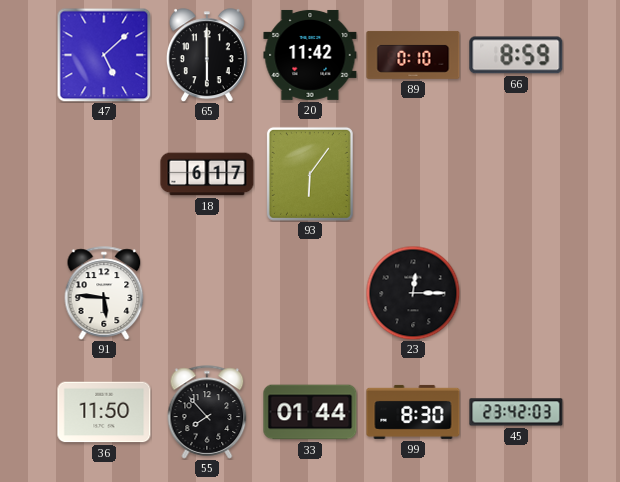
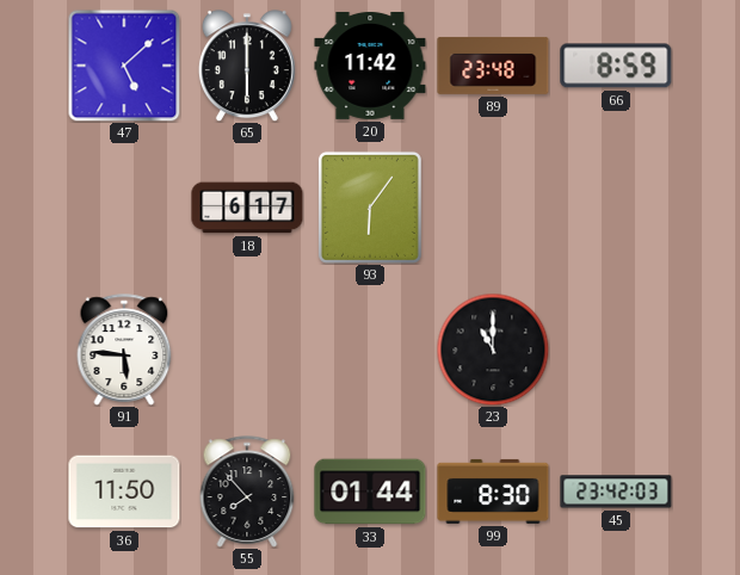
89: 0:10 -> 23:48
23: 12:15 -> 11:00
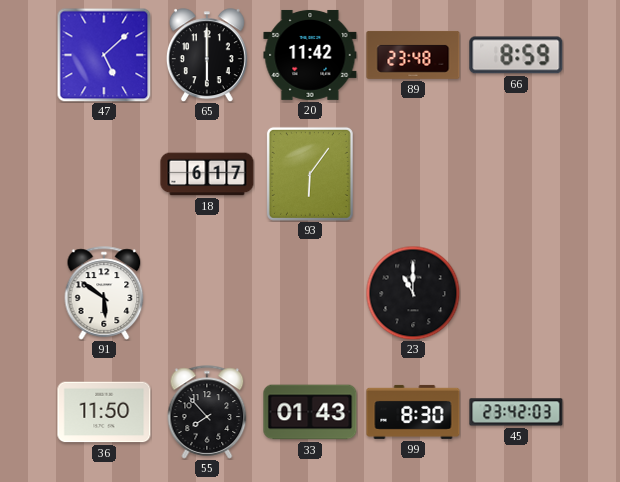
91: 5:46 -> 5:51
33: 01:44 -> 01:43
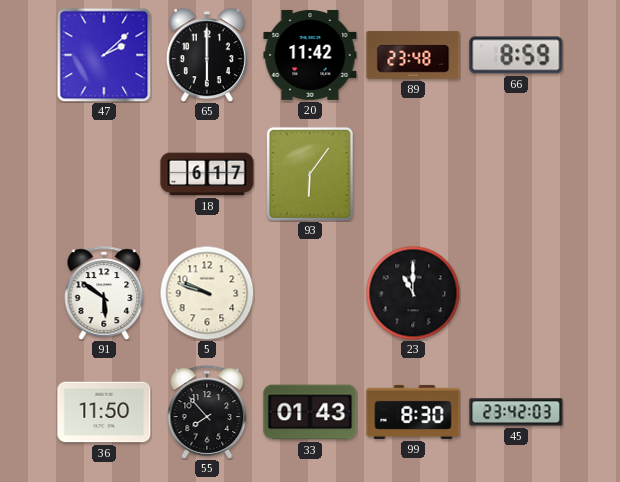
47: 5:08 -> 2:08
5: none -> 9:48
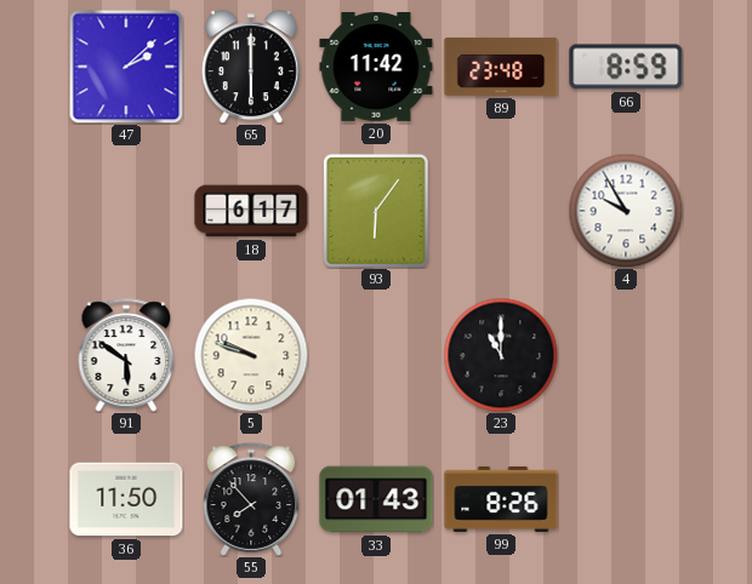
4: none -> 9:55
99: 8:30 -> 8:26
45: 23:42 -> none
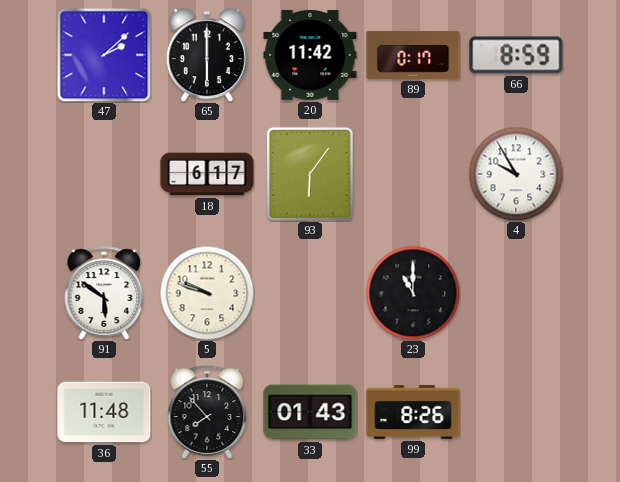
89: 23:48 -> 0:17
36: 11:50 -> 11:48
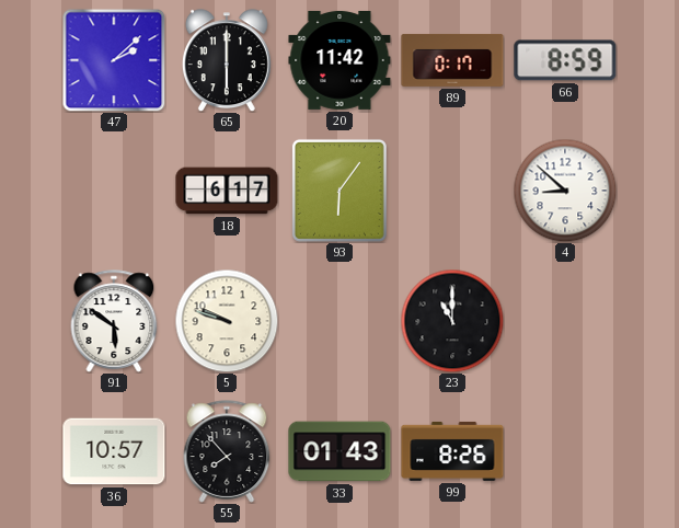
4: 9:55 -> 8:52
36: 11:48 -> 10:57
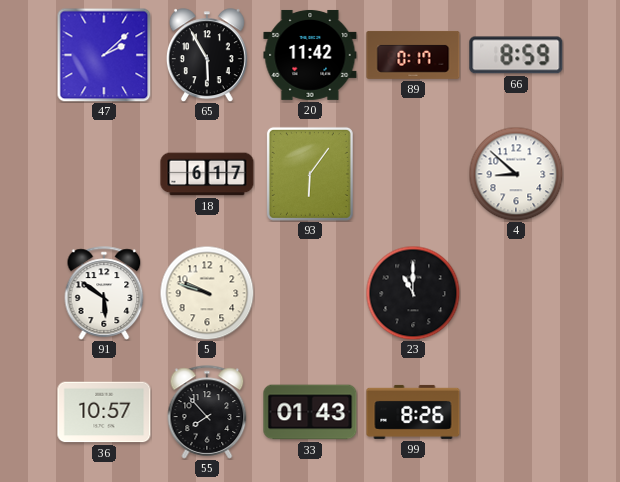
65: 6:00 -> 5:55
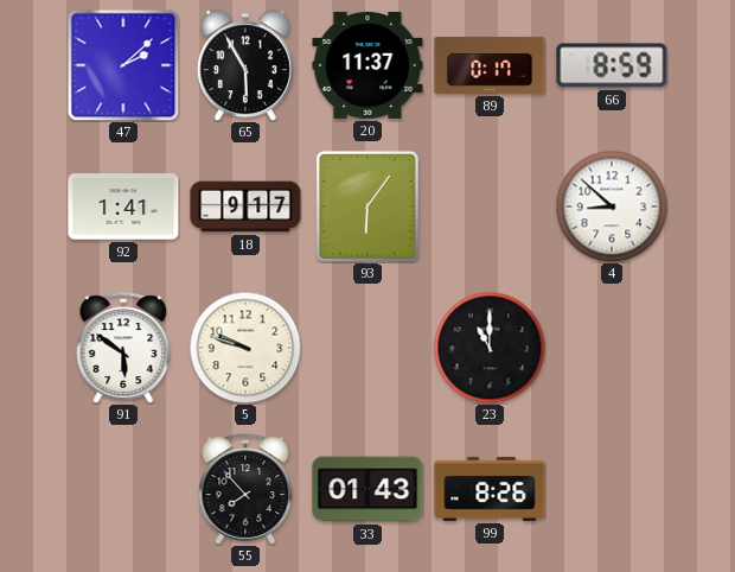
20: 11:42 -> 11:37
92: none -> 1:41
18: 6:17 -> 9:17
36: 10:57 -> none
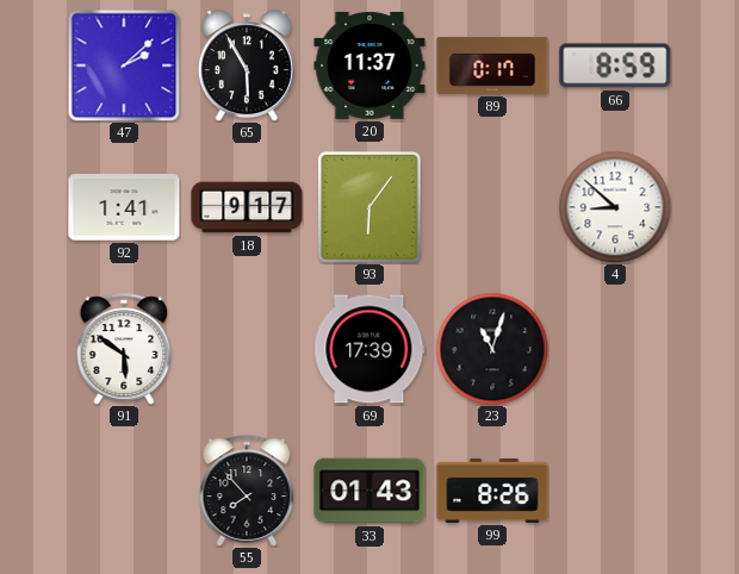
5: 9:48 -> none
69: none -> 17:39
23: 11:00 -> 11:03
